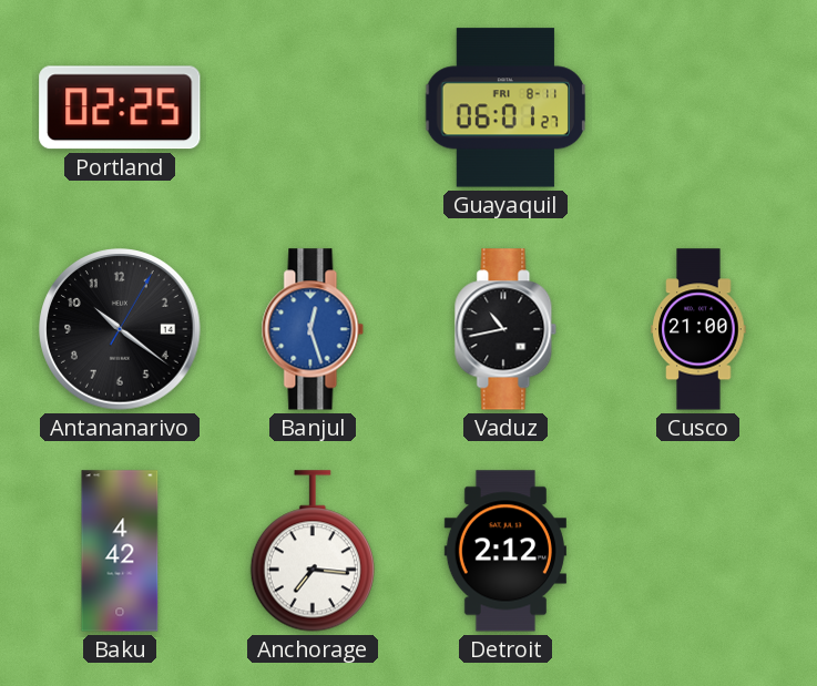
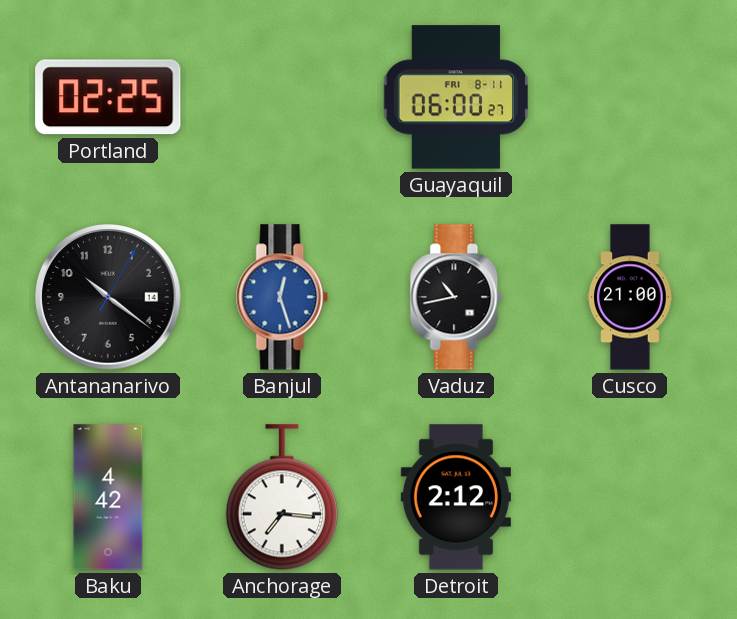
Guayaquil: 06:01 -> 06:00
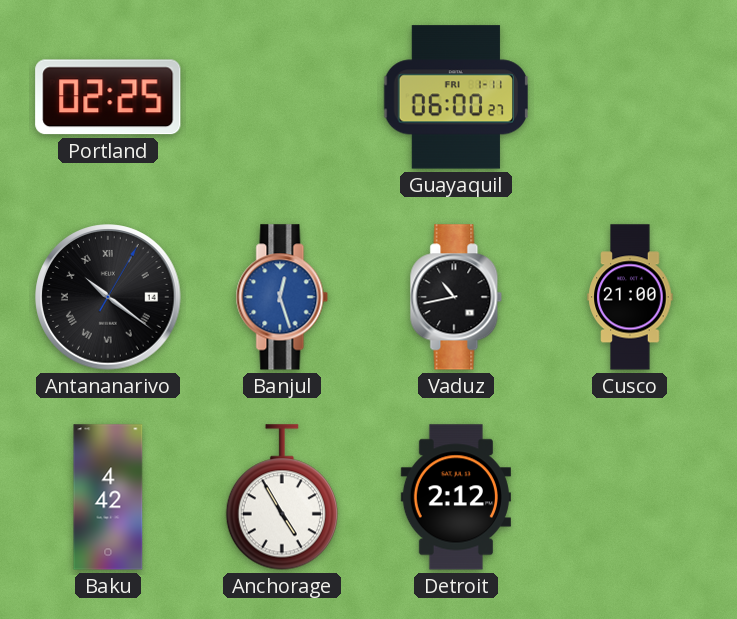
Guayaquil date: FRI 8-11 -> FRI 1-11
Antananarivo numerals: Arabic -> Roman
Anchorage: 7:16 -> 4:55
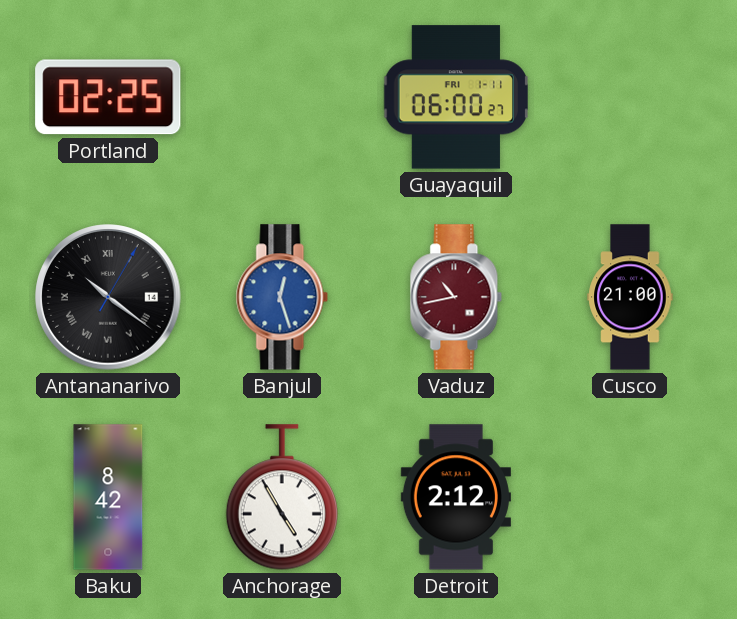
Vaduz dial: black -> burgundy
Baku: 4:42 -> 8:42
